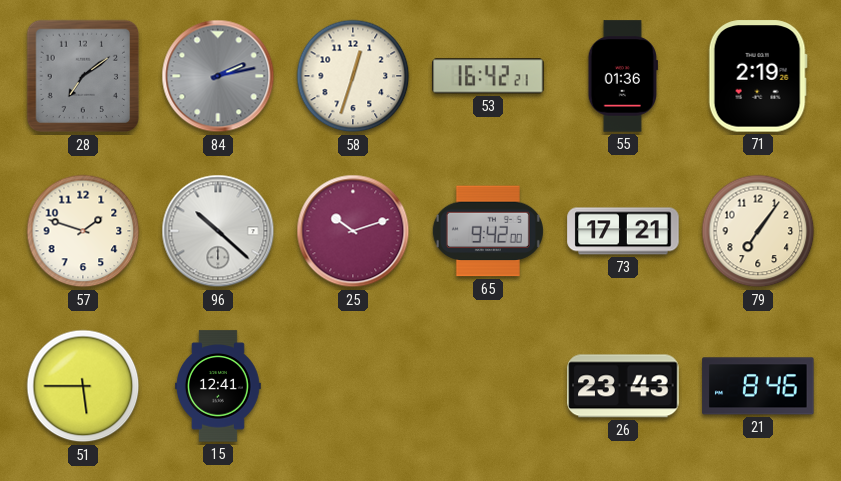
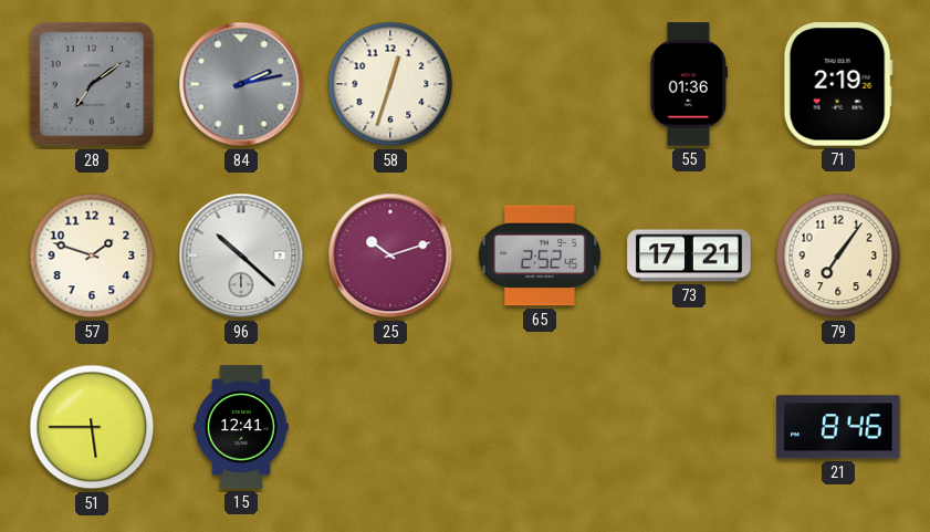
53: 16:42 -> none
65: 9:42 -> 2:52
26: 23:43 -> none
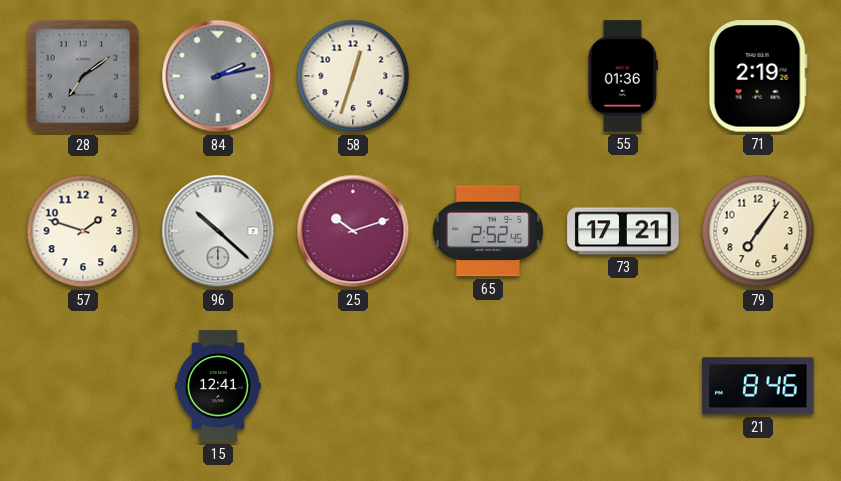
51: 5:45 -> none
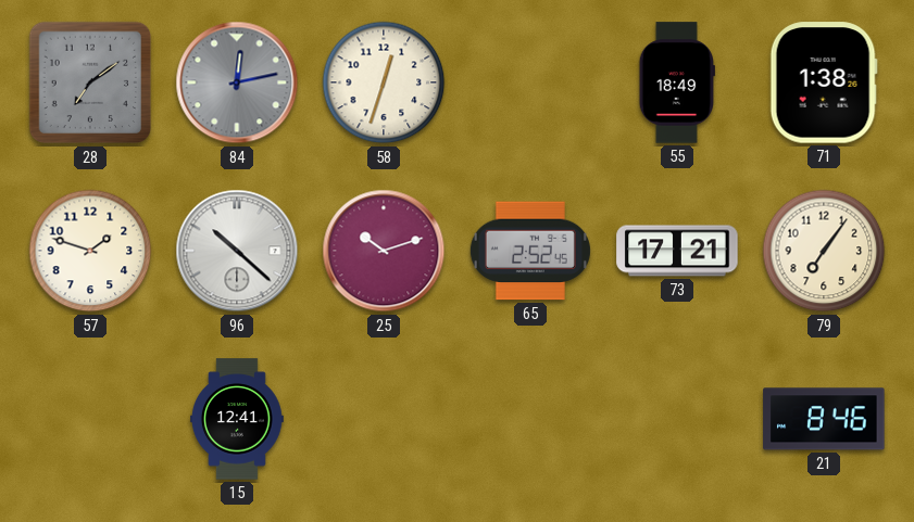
84: 2:13 -> 12:13
55: 01:36 -> 18:49
71: 2:19 -> 1:38
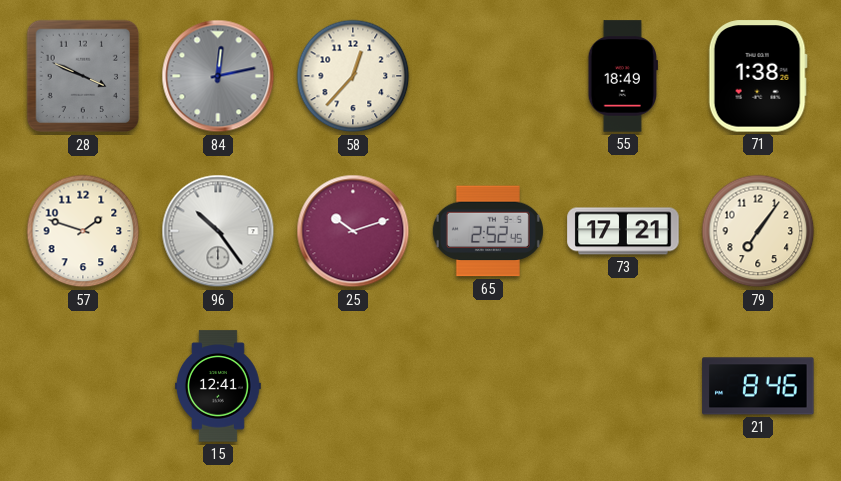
28: 7:09 -> 3:49
58: 12:33 -> 12:37
96: 10:22 -> 10:24
